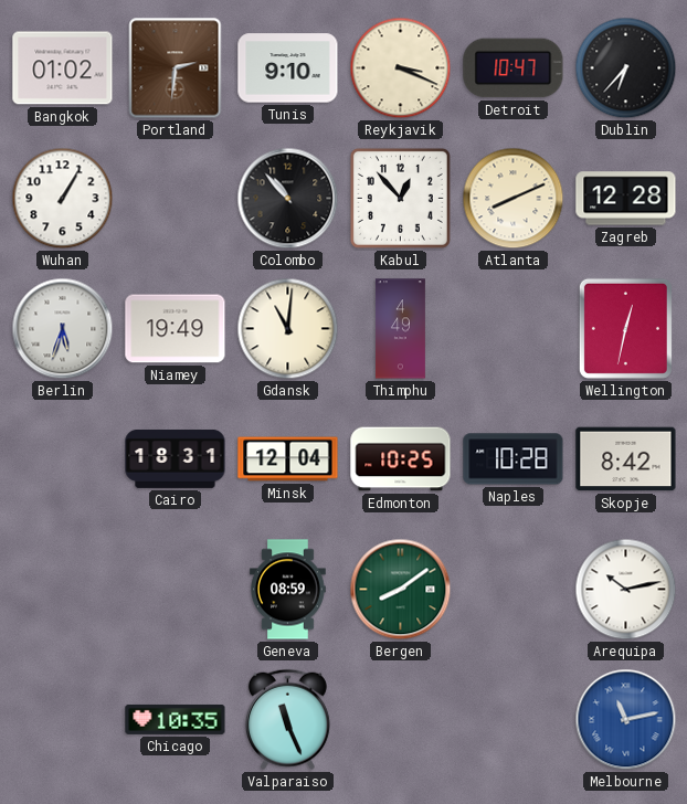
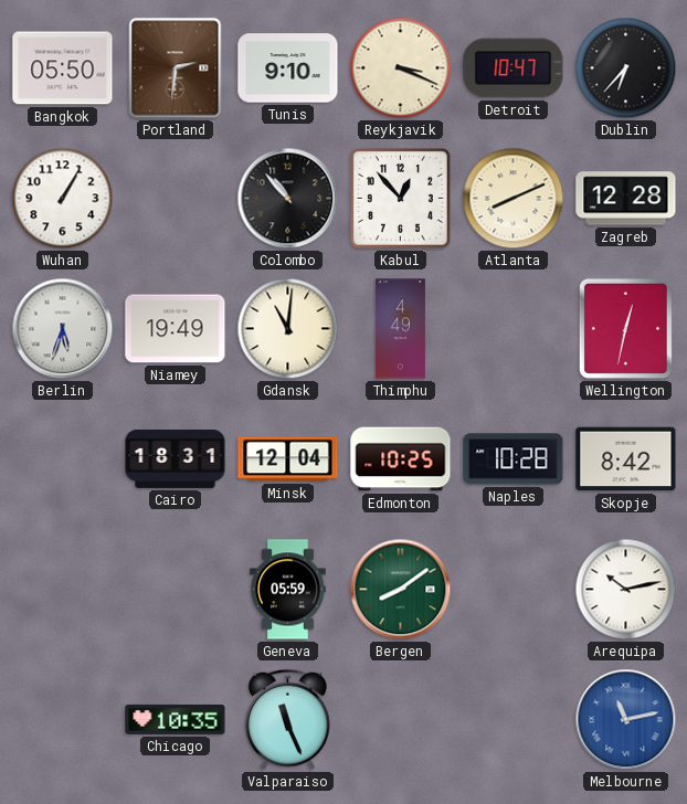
Bangkok: 01:02 -> 05:50
Geneva: 08:59 -> 05:59
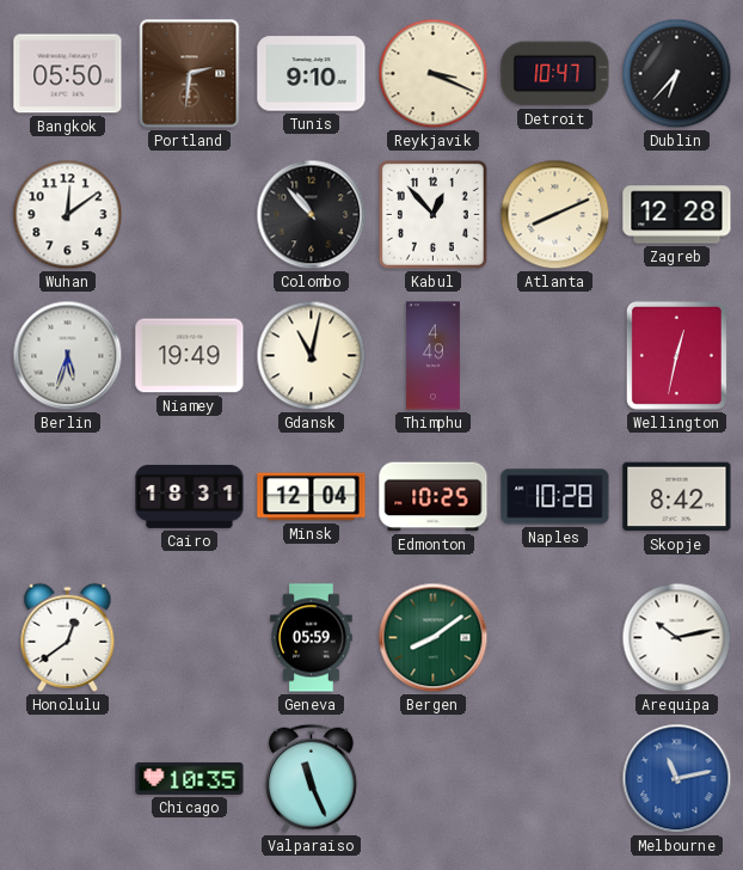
Wuhan: 1:05 -> 12:09
Gdansk: 11:01 -> 11:02
Honolulu: none -> 12:39
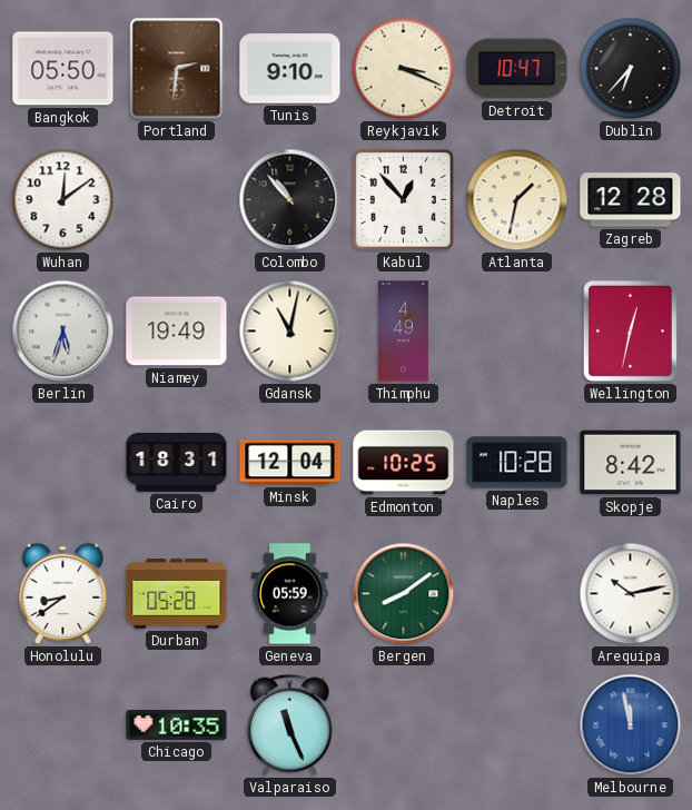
Atlanta: 8:11 -> 1:32
Honolulu: 12:39 -> 8:39
Durban: none -> 05:28
Melbourne: 11:13 -> 11:58
